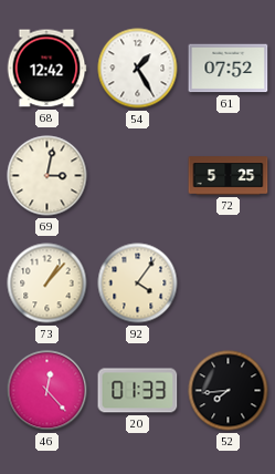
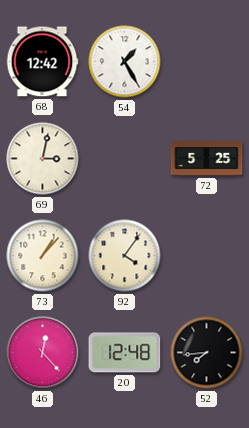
61: 07:52 -> none
20: 01:33 -> 12:48
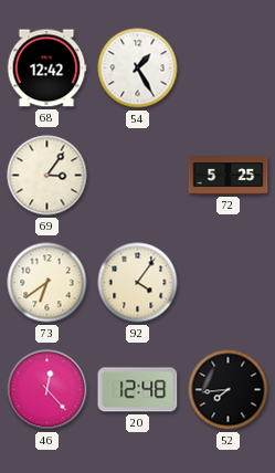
69: 3:02 -> 3:06
73: 1:07 -> 6:39
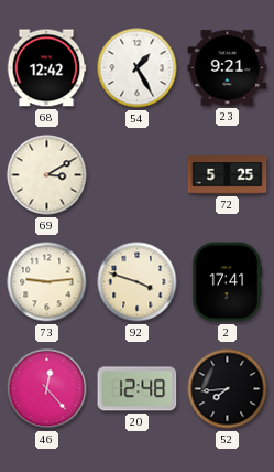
23: none -> 9:21
69: 3:06 -> 3:10
73: 6:39 -> 9:14
92: 4:06 -> 3:48
2: none -> 17:41
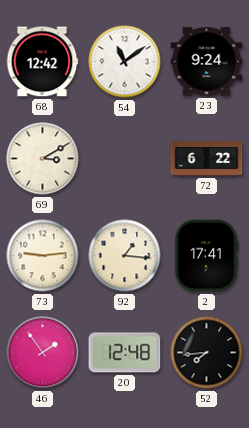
54: 1:25 -> 11:09
23: 9:21 -> 9:24
72: 5:25 -> 6:22
92: 3:48 -> 1:16
46: 12:23 -> 1:54
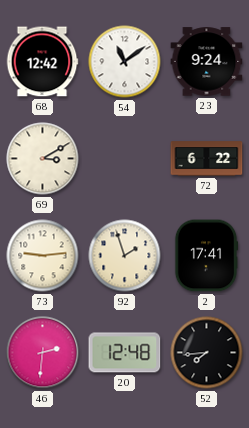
92: 1:16 -> 1:57
46: 1:54 -> 2:31
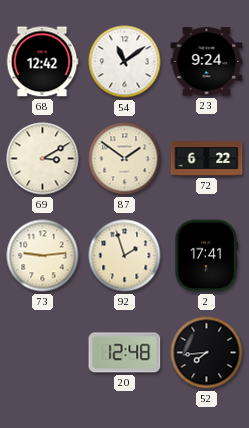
87: none -> 1:51
46: 2:31 -> none
